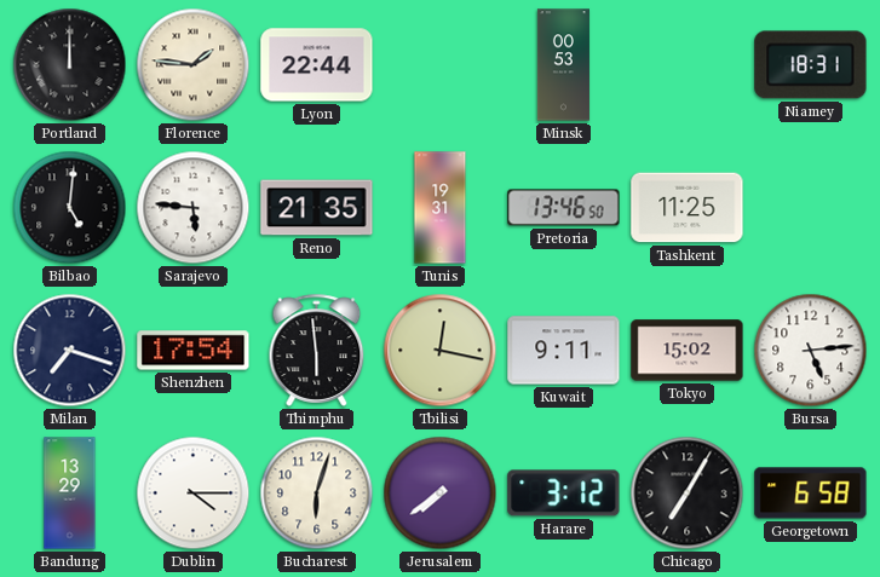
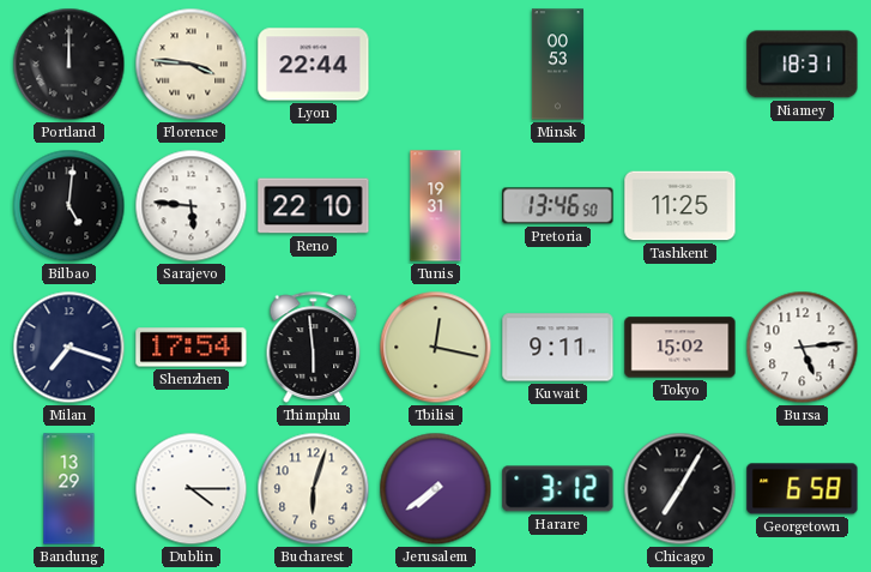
Florence: 1:46 -> 3:46
Reno: 21:35 -> 22:10
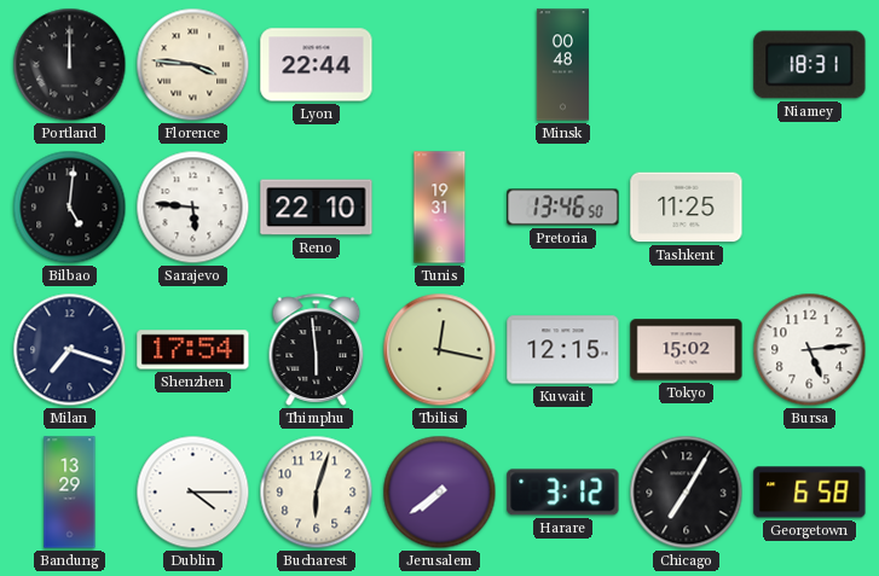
Minsk: 00:53 -> 00:48
Kuwait: 9:11 -> 12:15
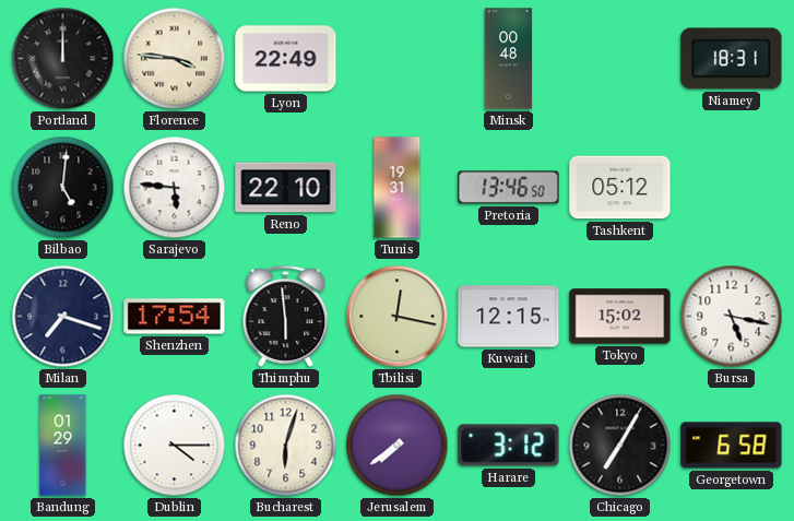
Lyon: 22:44 -> 22:49
Tashkent: 11:25 -> 05:12
Bursa: 5:14 -> 5:17
Bandung: 13:29 -> 01:29
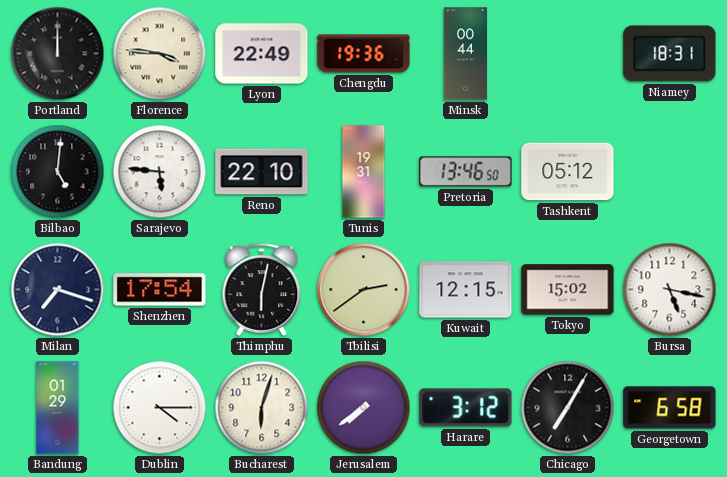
Chengdu: none -> 19:36
Minsk: 00:48 -> 00:44
Thimphu: 5:59 -> 6:02
Tbilisi: 12:17 -> 2:39
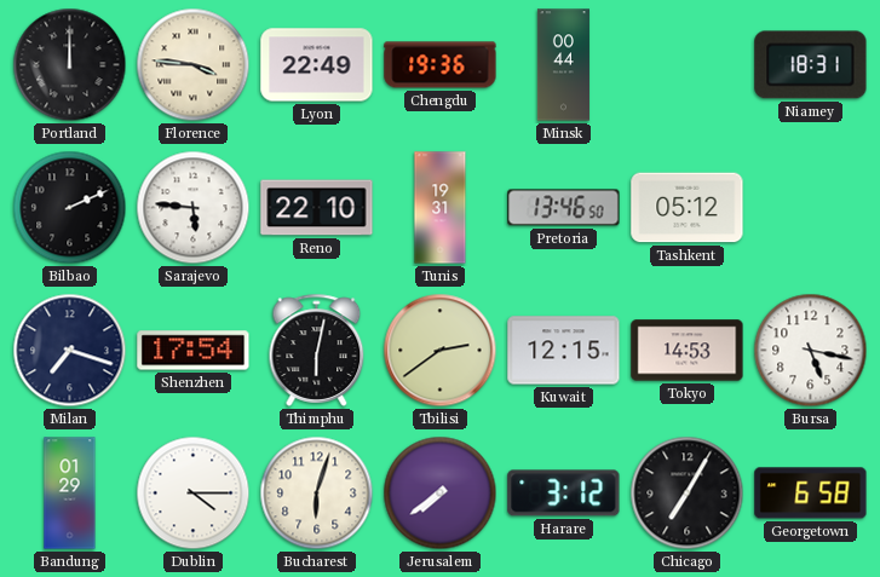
Bilbao: 5:01 -> 2:11
Tokyo: 15:02 -> 14:53
